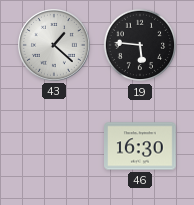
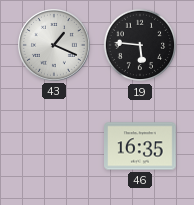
43: 1:22 -> 1:19
46: 16:30 -> 16:35
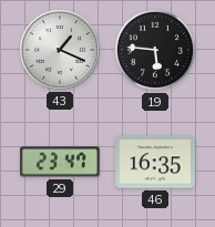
29: none -> 23:47
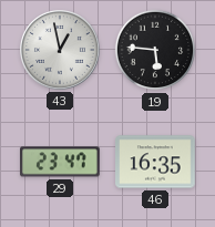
43: 1:19 -> 12:58
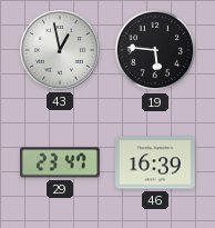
46: 16:35 -> 16:39
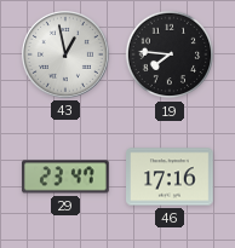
19: 5:46 -> 7:46
46: 16:39 -> 17:16
